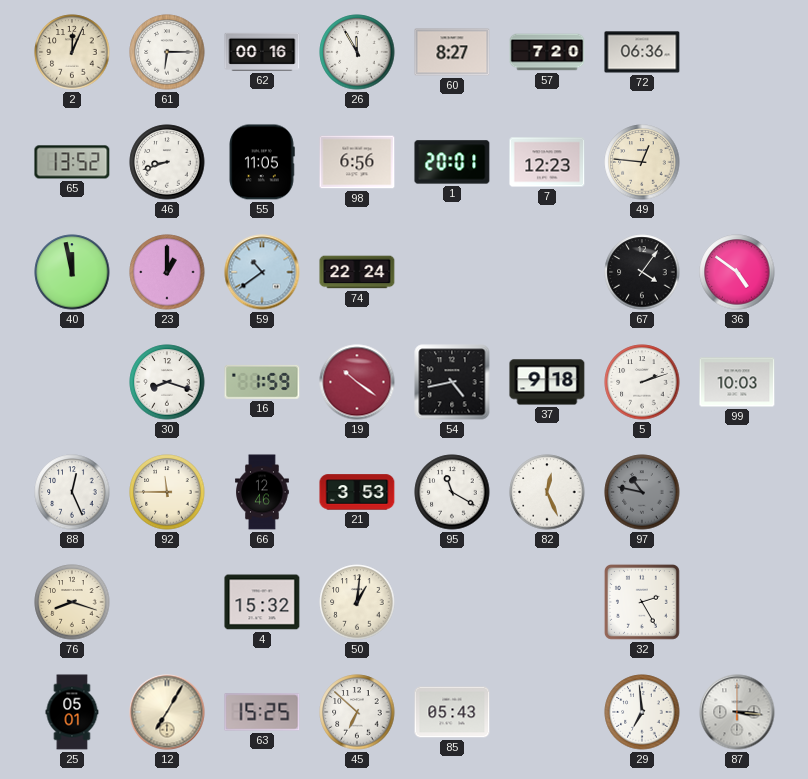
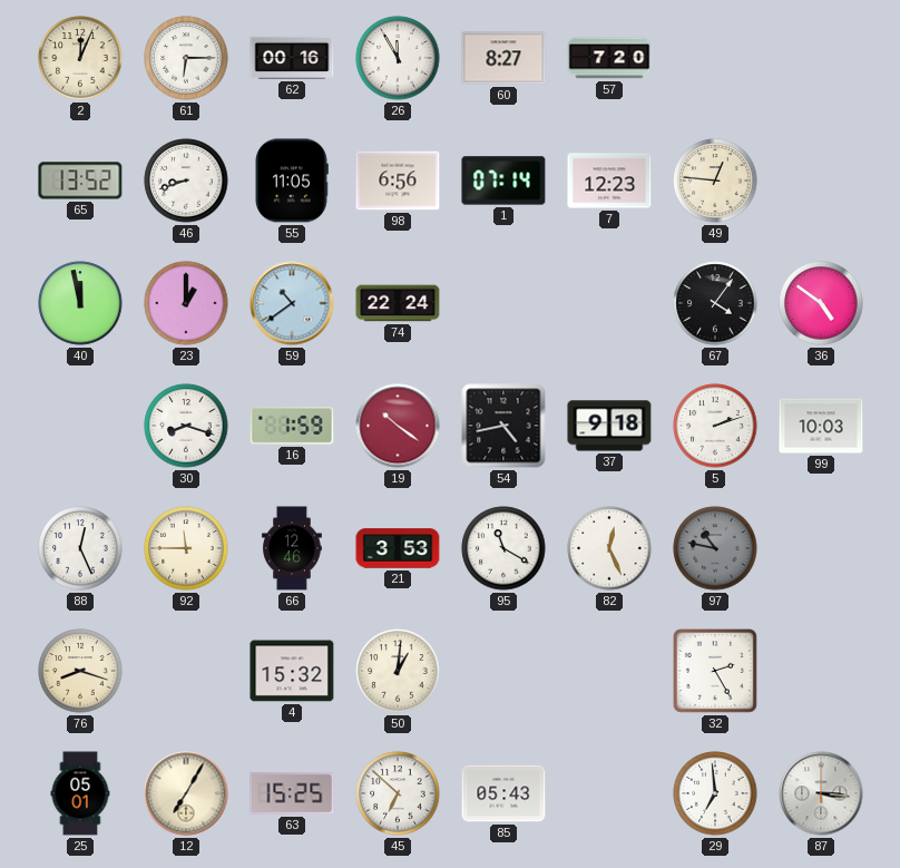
72: 06:36 -> none
1: 20:01 -> 07:14
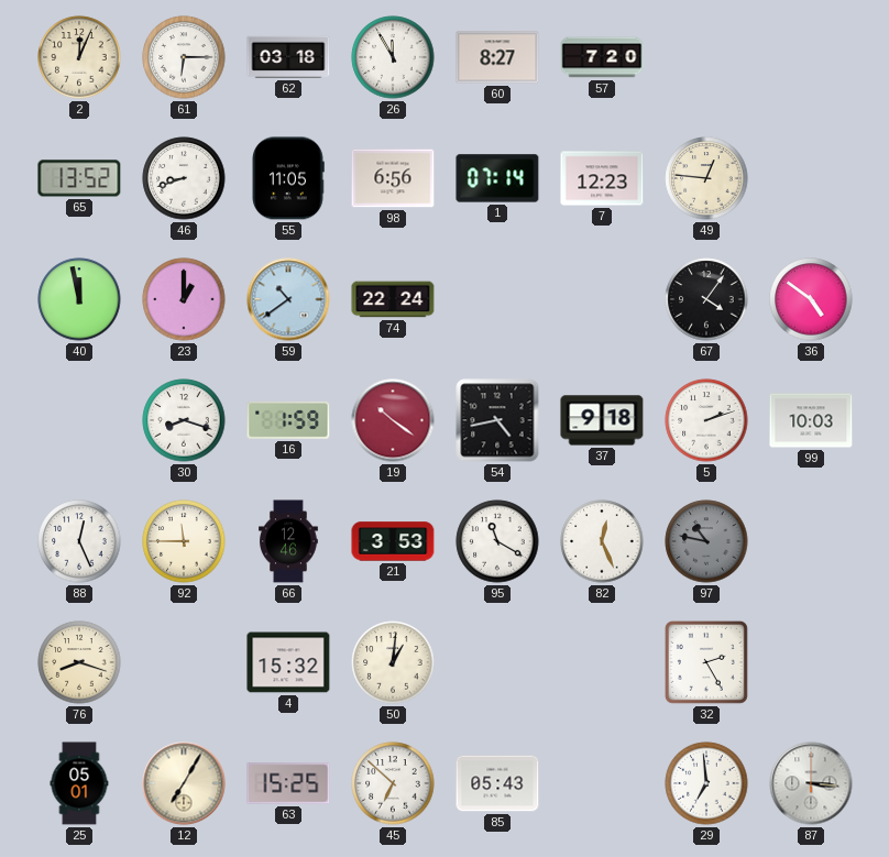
62: 00:16 -> 03:18
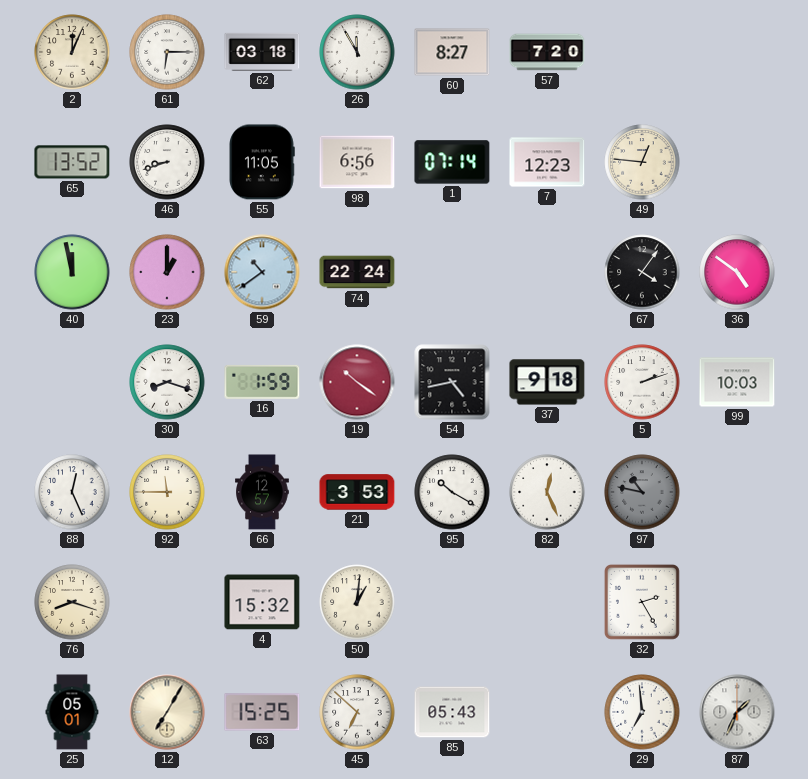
66: 12:46 -> 12:57
95: 11:20 -> 10:20
87: 3:16 -> 1:34
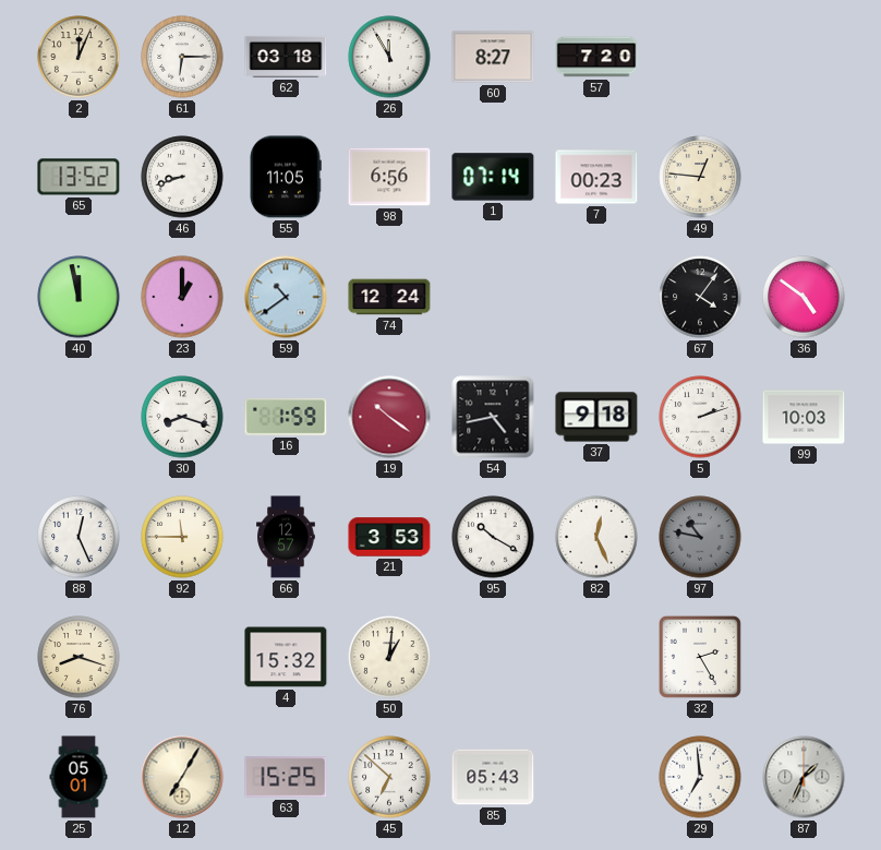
7: 12:23 -> 00:23
74: 22:24 -> 12:24
